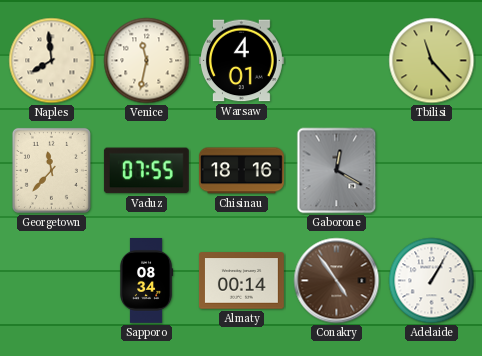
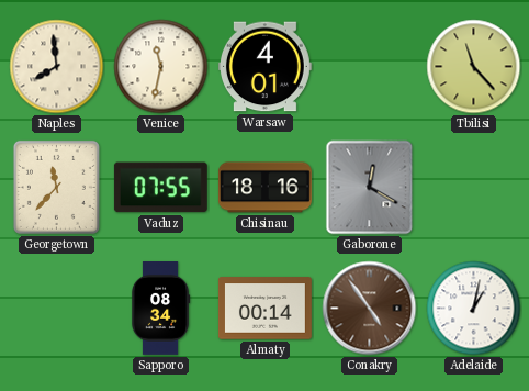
Adelaide: 1:05 -> 1:02
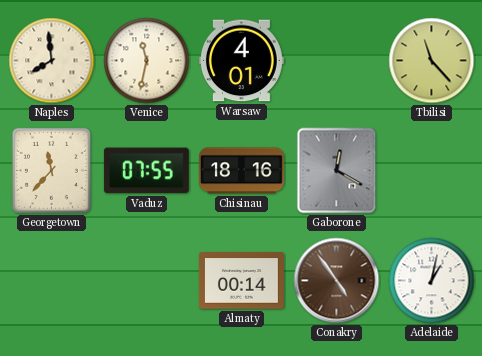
Sapporo: 08:34 -> none
